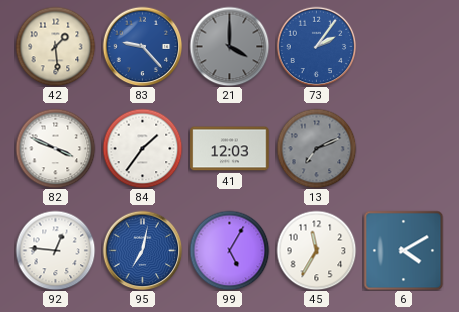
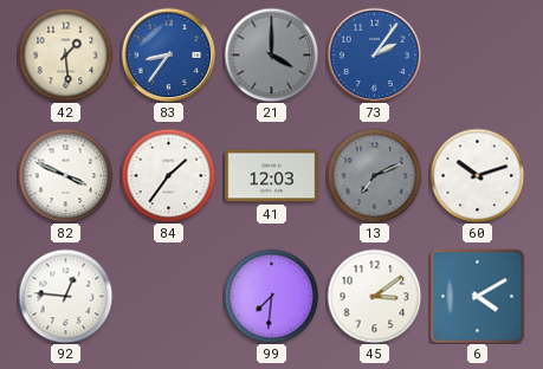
83: 9:23 -> 8:36
60: none -> 10:12
95: 7:02 -> none
99: 5:05 -> 7:31
45: 11:35 -> 3:09
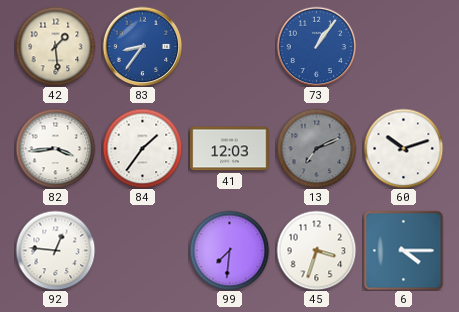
21: 4:00 -> none
73: 2:06 -> 1:06
82: 3:49 -> 3:44
45: 3:09 -> 3:33
6: 4:10 -> 4:15
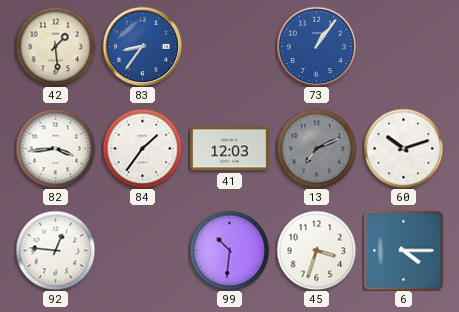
99: 7:31 -> 10:31
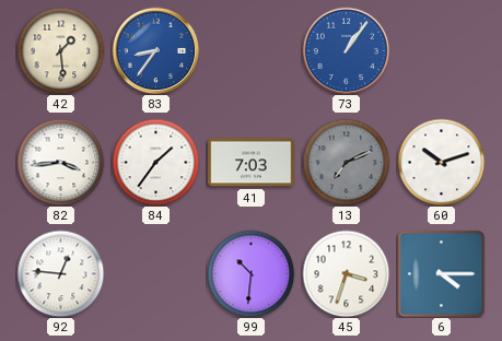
41: 12:03 -> 7:03
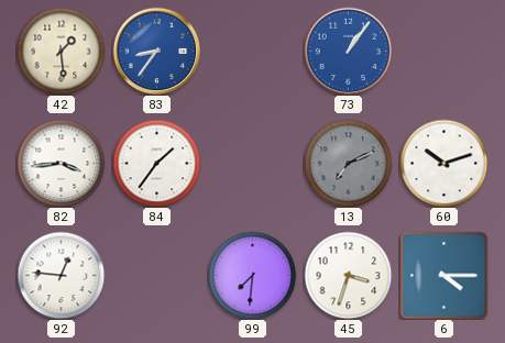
41: 7:03 -> none
99: 10:31 -> 7:31
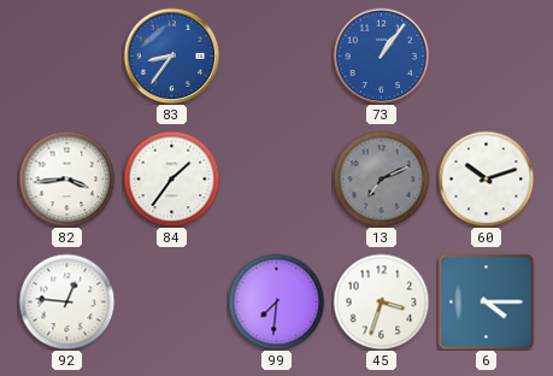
42: 1:29 -> none
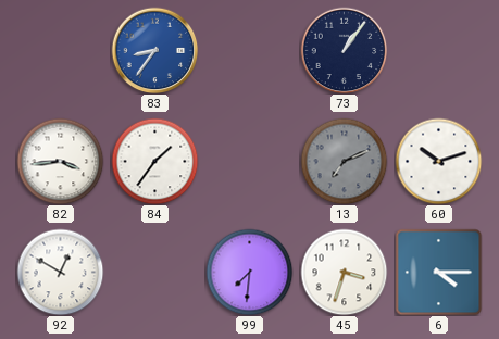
73 dial: blue -> navy
92: 12:46 -> 12:50
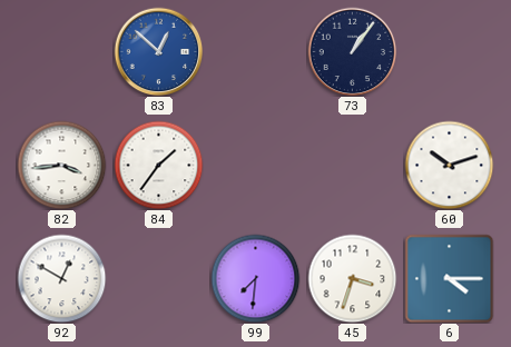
83: 8:36 -> 12:52
13: 7:11 -> none
